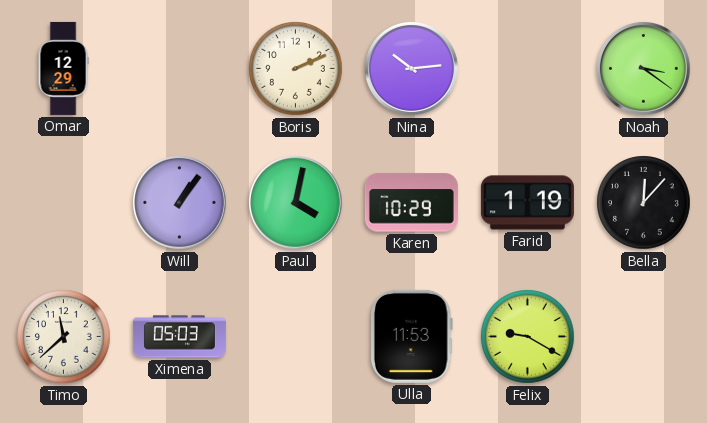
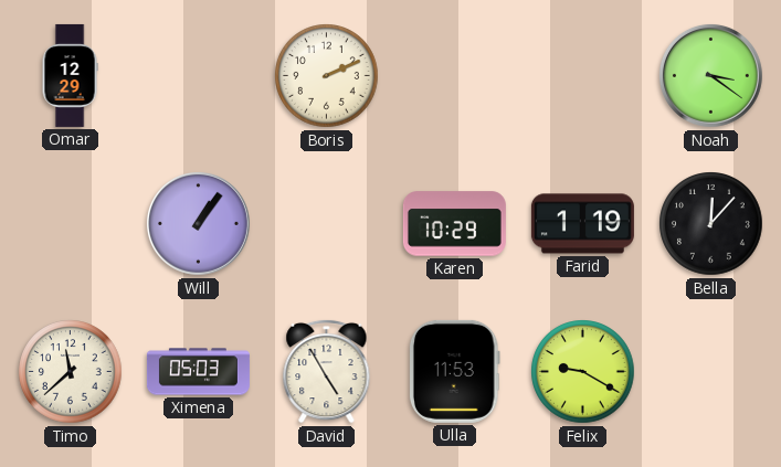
Nina: 10:14 -> none
Paul: 4:02 -> none
David: none -> 4:55
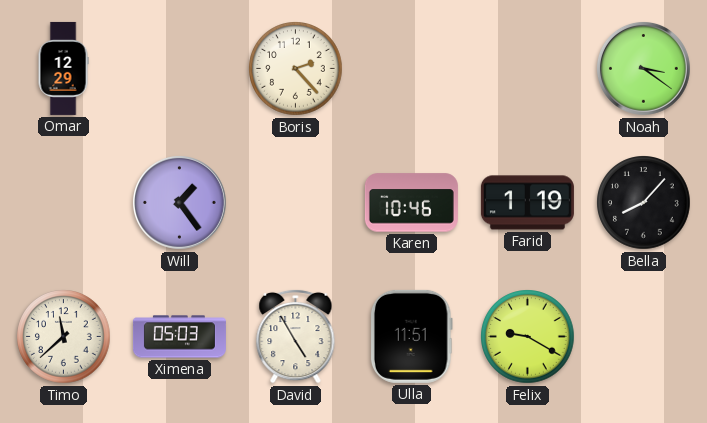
Boris: 2:11 -> 2:23
Will: 1:06 -> 1:24
Karen: 10:29 -> 10:46
Bella: 12:07 -> 8:07
Ulla: 11:53 -> 11:51
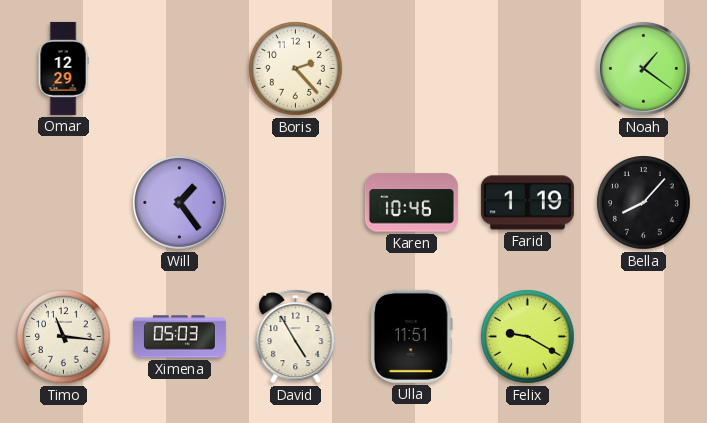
Noah: 3:21 -> 1:21
Timo: 11:38 -> 11:16
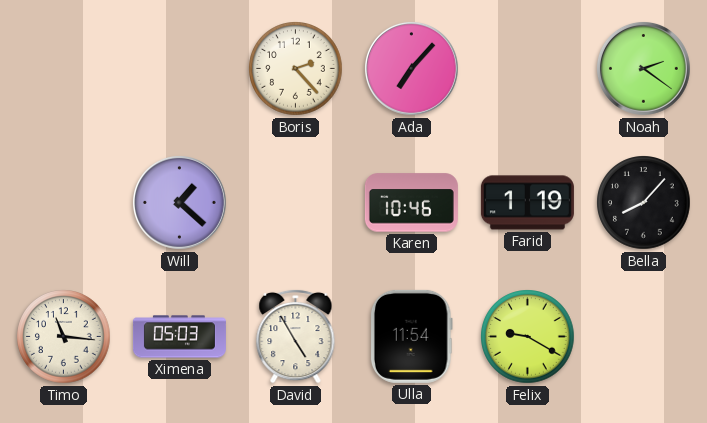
Omar: 12:29 -> none
Ada: none -> 7:07
Noah: 1:21 -> 2:21
Will: 1:24 -> 1:22
Ulla: 11:51 -> 11:54
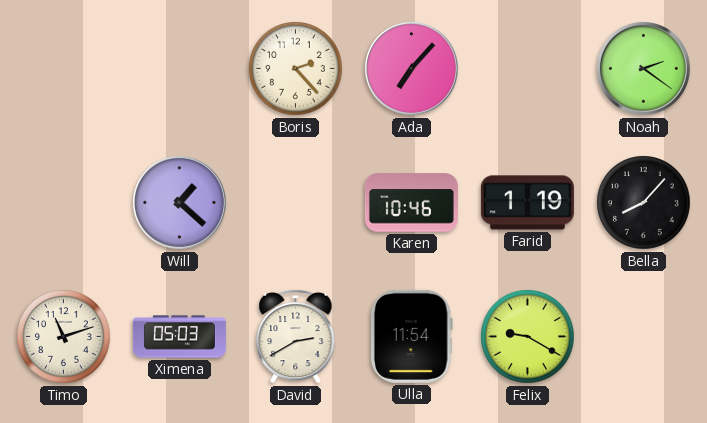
Timo: 11:16 -> 11:12
David: 4:55 -> 2:40
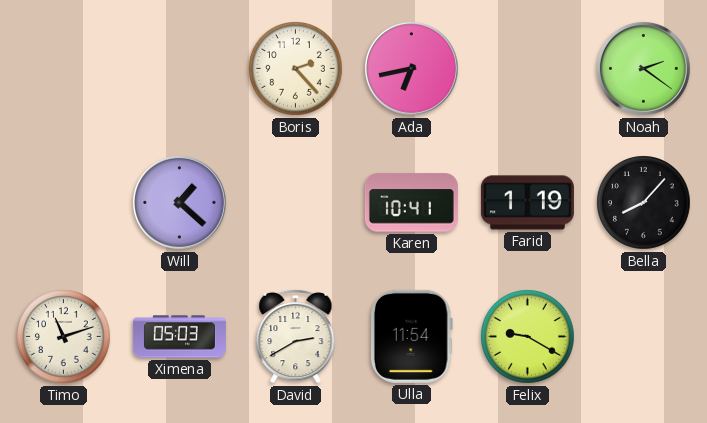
Ada: 7:07 -> 6:43
Karen: 10:46 -> 10:41
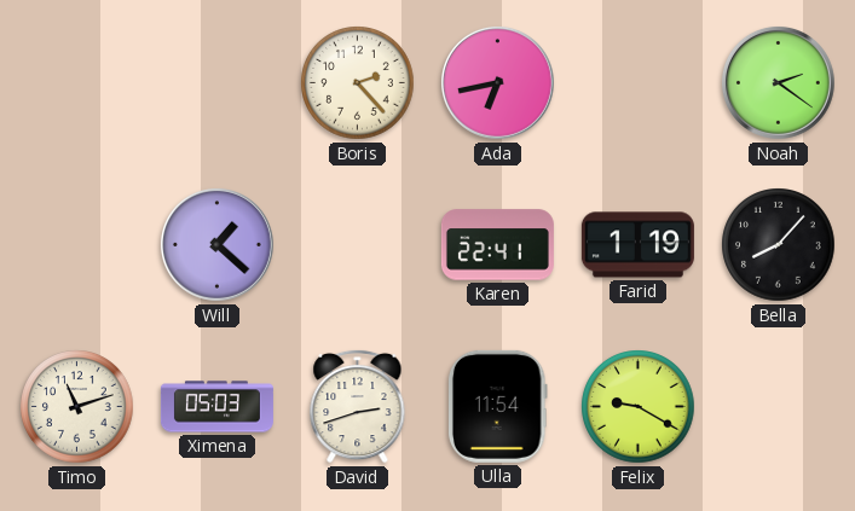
Karen: 10:41 -> 22:41
David: 2:40 -> 2:42
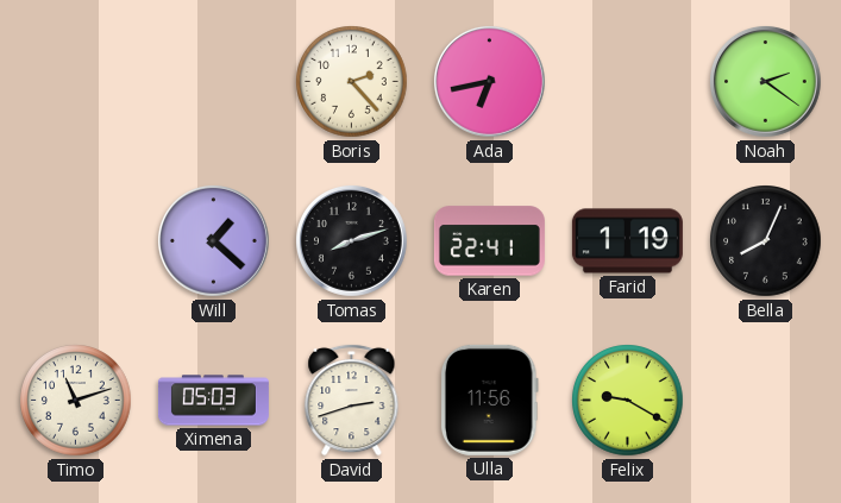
Tomas: none -> 8:12
Bella: 8:07 -> 8:04
Ulla: 11:54 -> 11:56
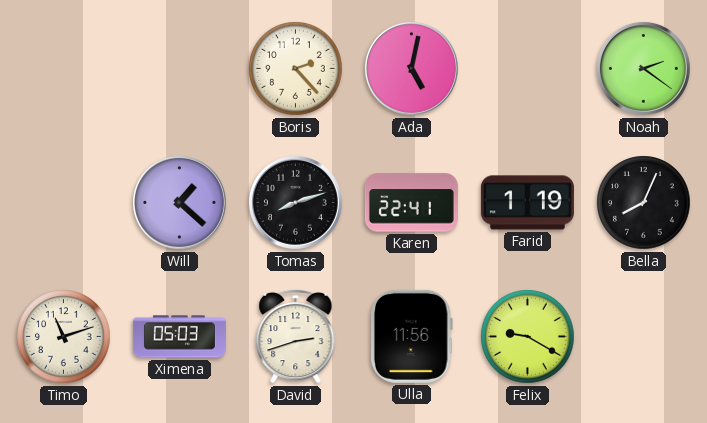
Ada: 6:43 -> 5:02
